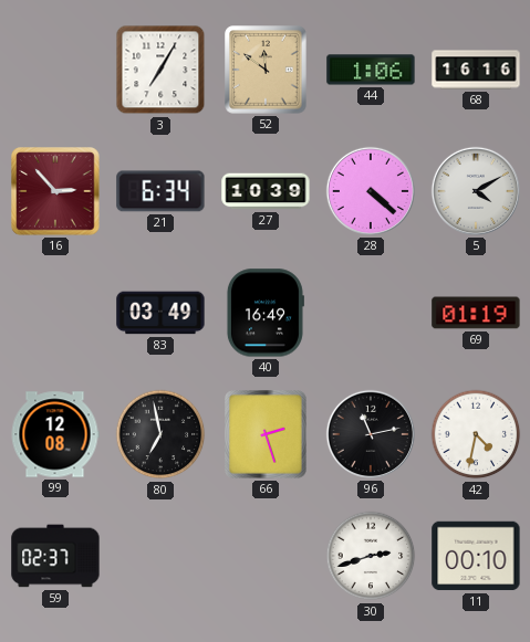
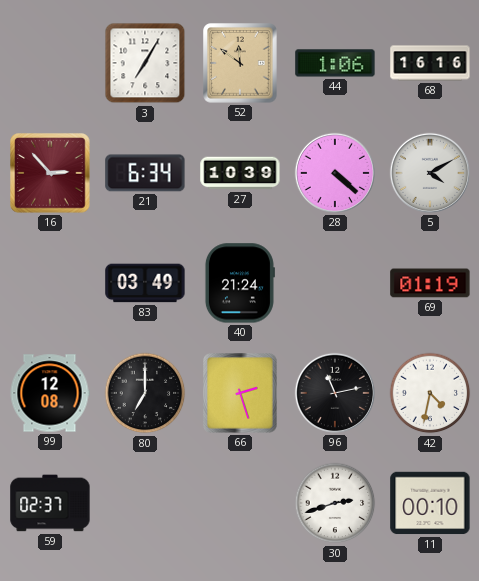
40: 16:49 -> 21:24
80: 6:58 -> 7:00
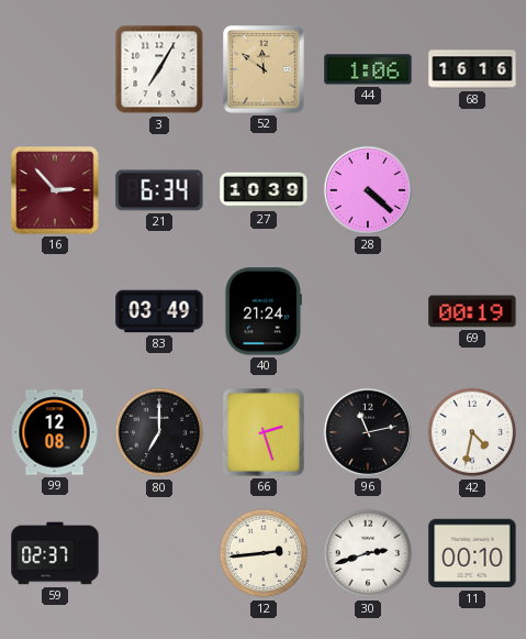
5: 4:10 -> none
69: 01:19 -> 00:19
12: none -> 2:44
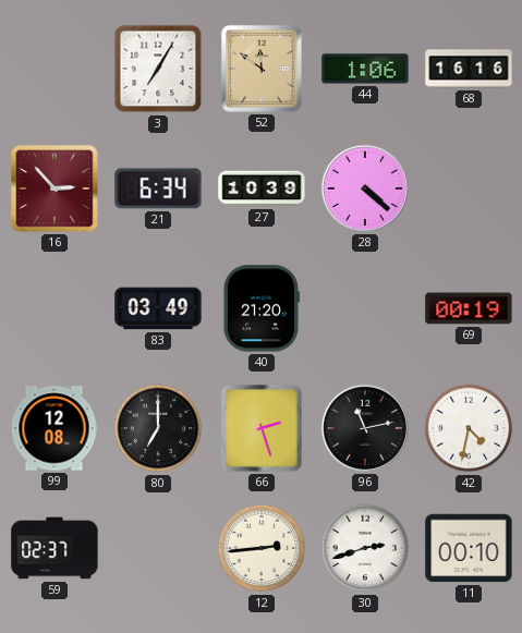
40: 21:24 -> 21:20
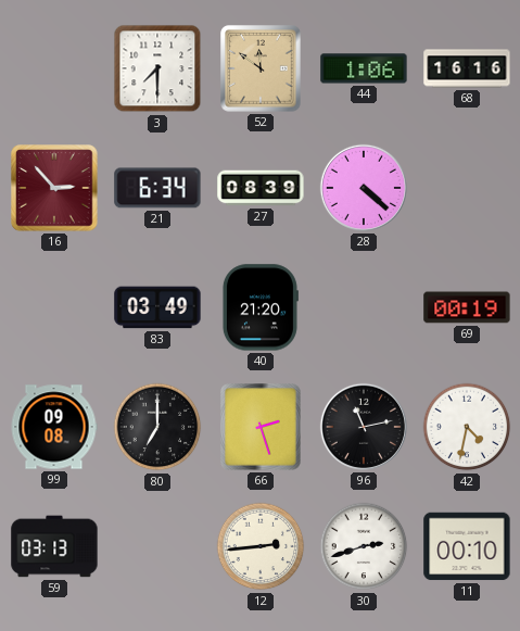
3: 7:05 -> 7:30
27: 10:39 -> 08:39
99: 12:08 -> 09:08
59: 02:37 -> 03:13
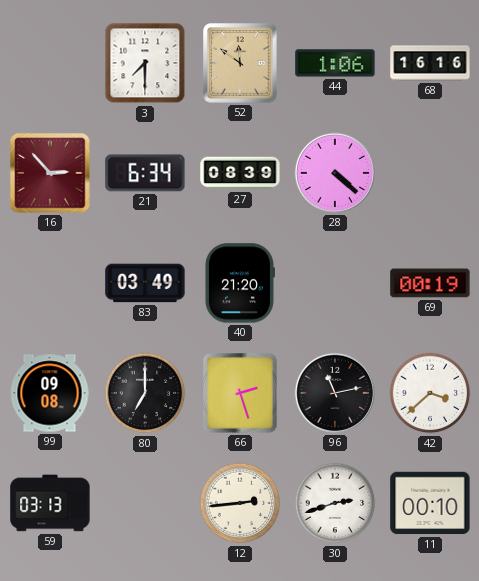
42: 4:32 -> 3:38
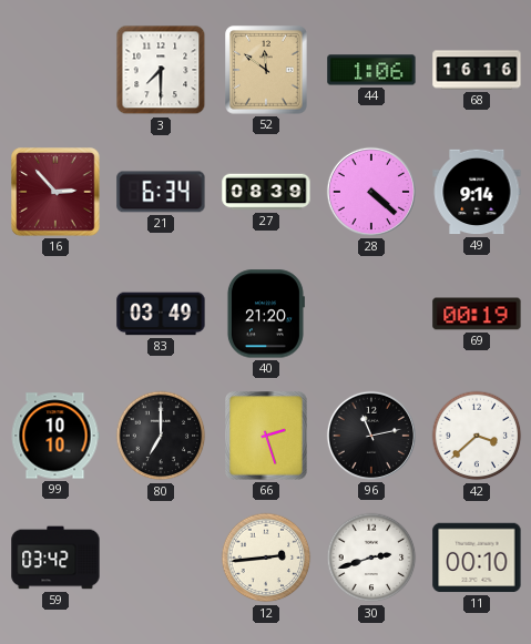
49: none -> 9:14
99: 09:08 -> 10:10
59: 03:13 -> 03:42
